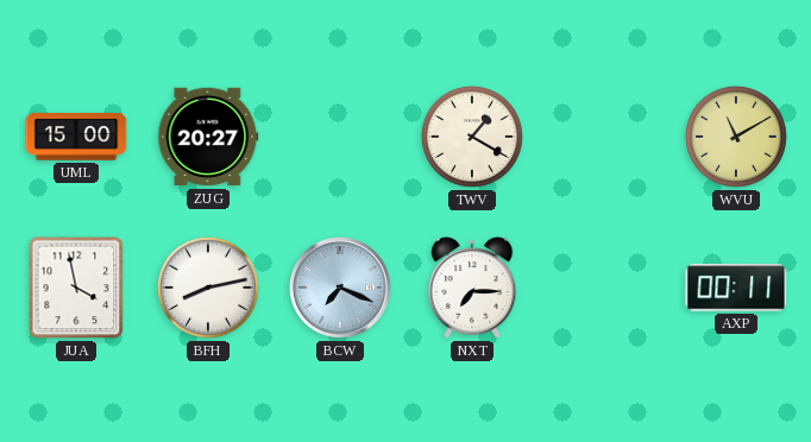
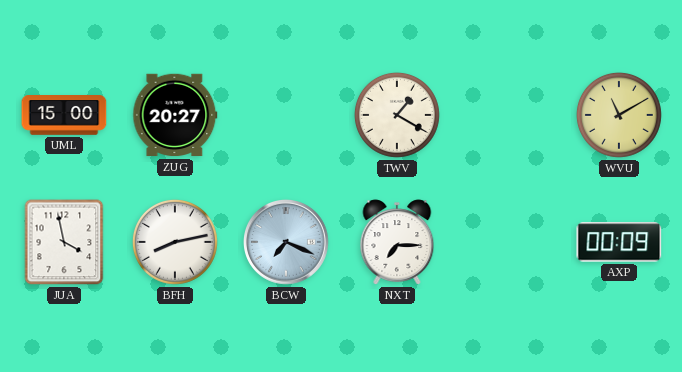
AXP: 00:11 -> 00:09
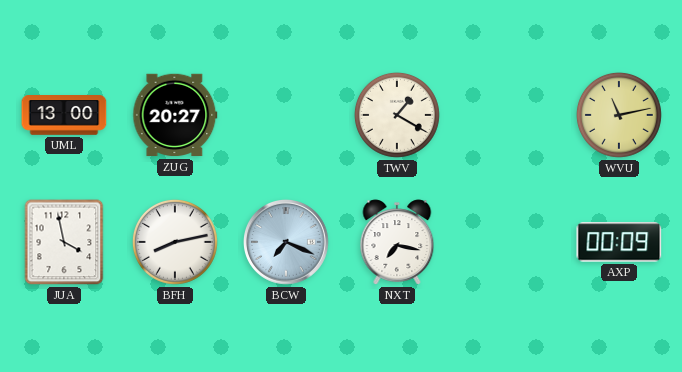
UML: 15:00 -> 13:00
WVU: 11:10 -> 11:13
NXT: 7:15 -> 7:17
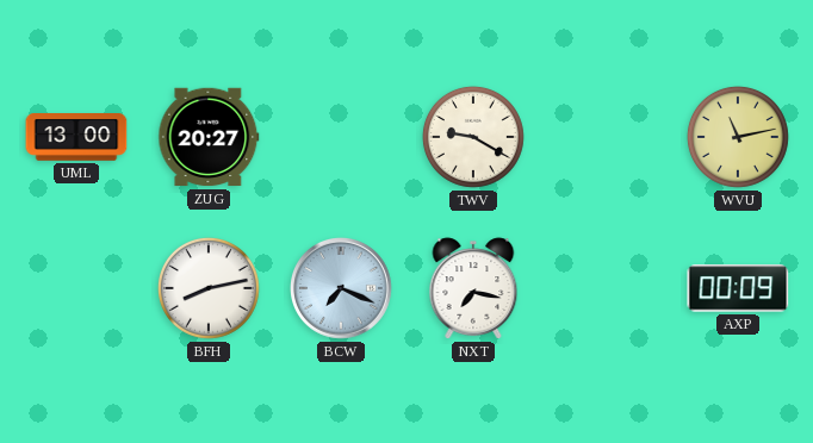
TWV: 1:20 -> 9:20
JUA: 3:58 -> none
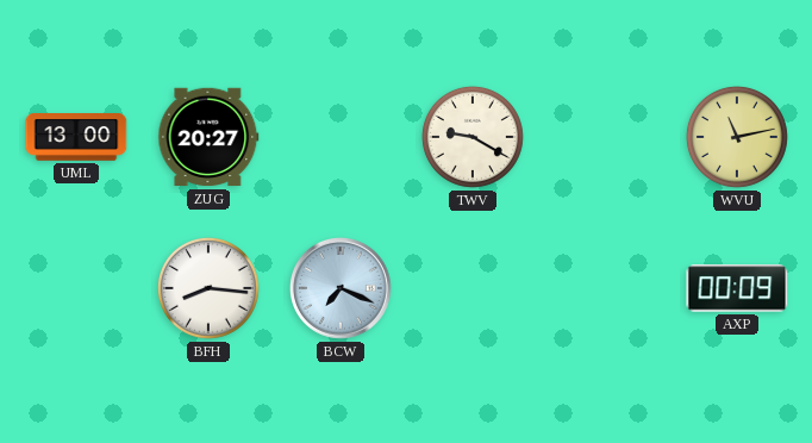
BFH: 8:13 -> 8:16
NXT: 7:17 -> none
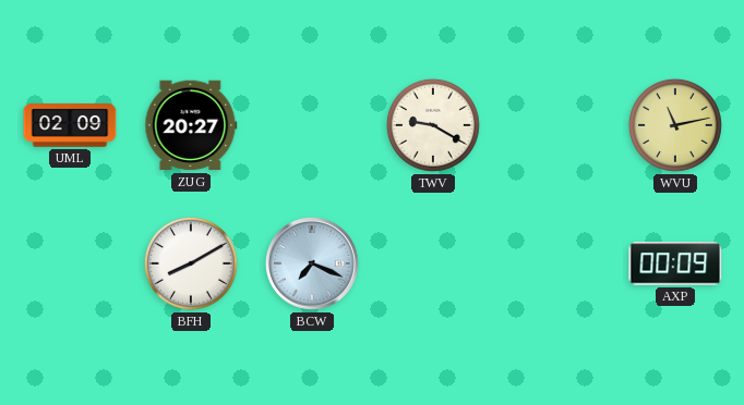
UML: 13:00 -> 02:09
BFH: 8:16 -> 8:10
